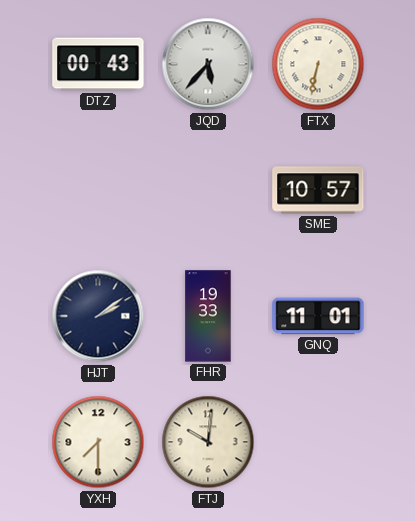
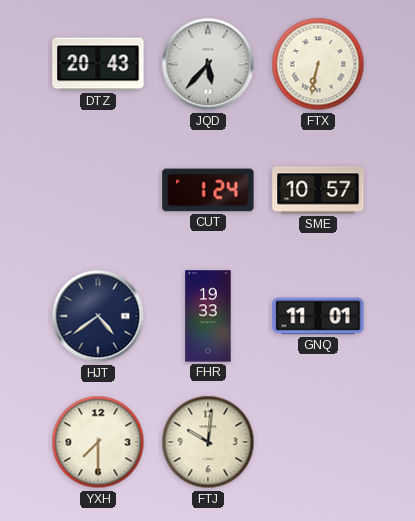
DTZ: 00:43 -> 20:43
CUT: none -> 1:24
HJT: 2:09 -> 4:39
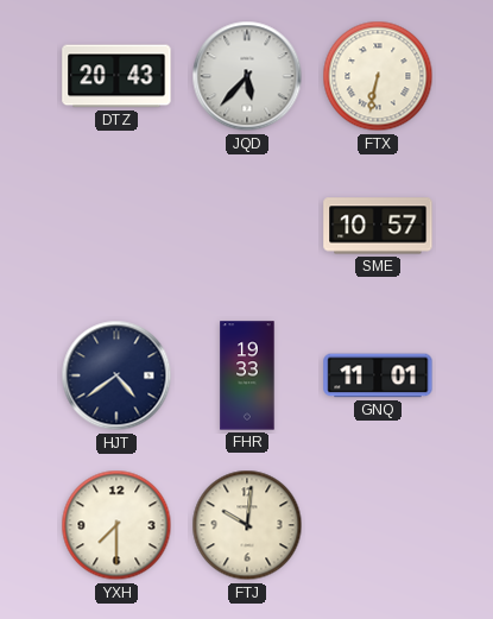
CUT: 1:24 -> none
